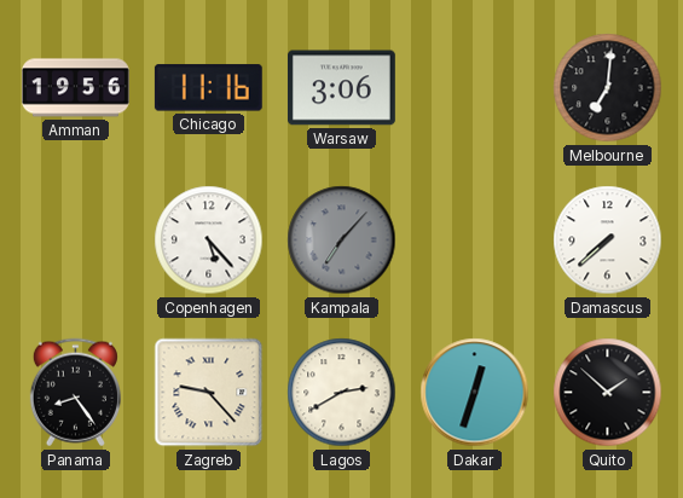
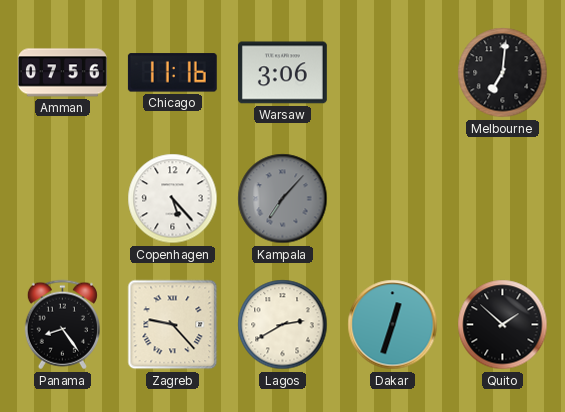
Amman: 19:56 -> 07:56
Damascus: 7:38 -> none
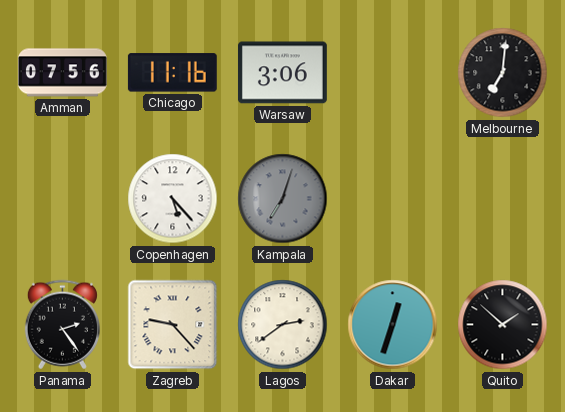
Kampala: 7:07 -> 7:03
Panama: 8:24 -> 2:24
Lagos: 2:40 -> 2:39
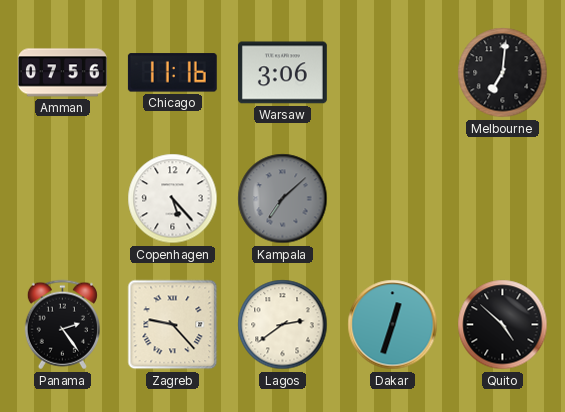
Kampala: 7:03 -> 7:08
Quito: 1:52 -> 4:52
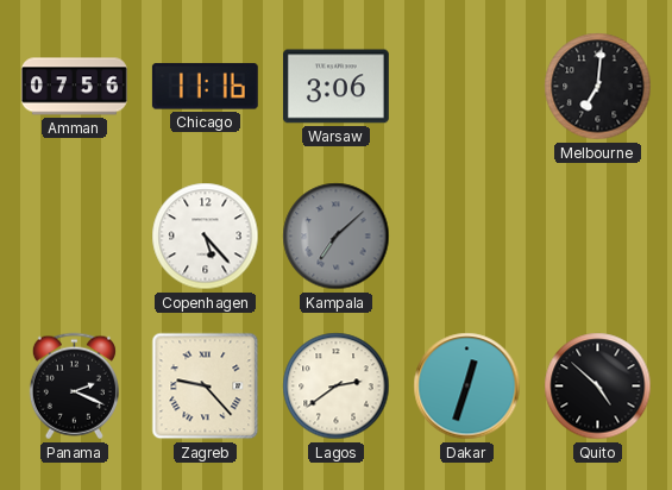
Panama: 2:24 -> 2:19
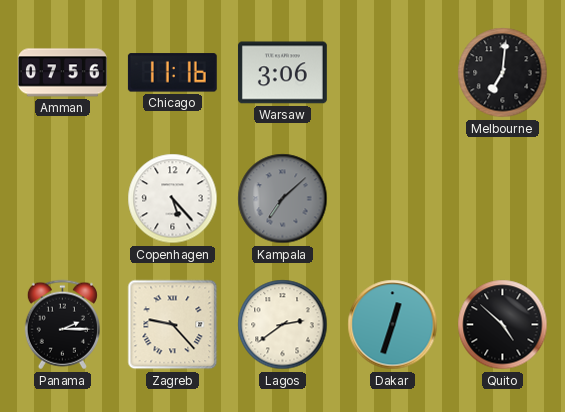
Panama: 2:19 -> 2:15
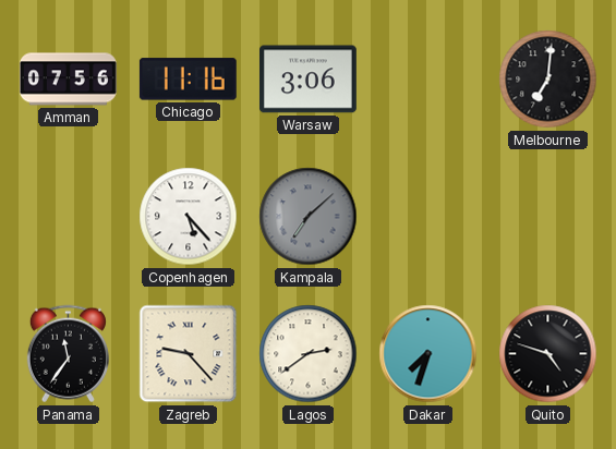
Panama: 2:15 -> 11:36
Dakar: 12:33 -> 7:33
Quito: 4:52 -> 4:48
